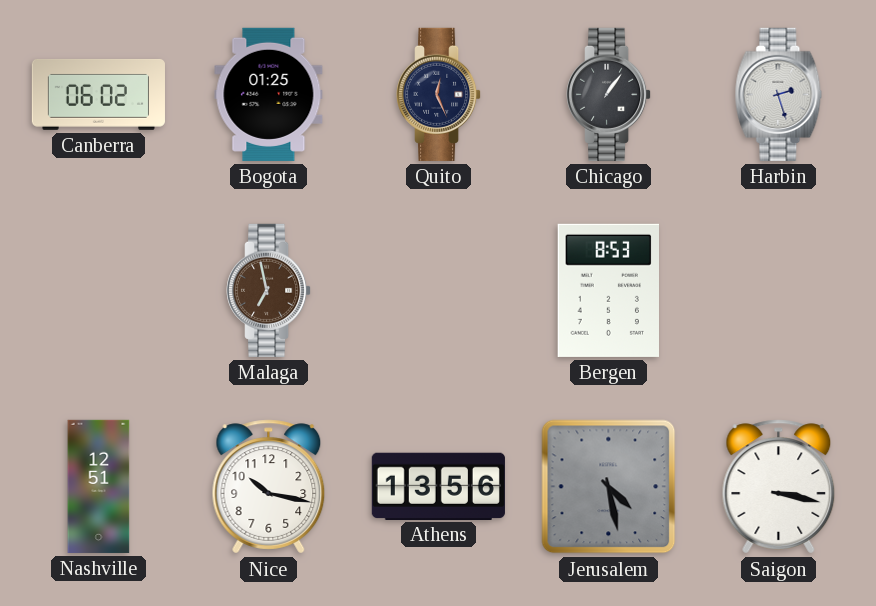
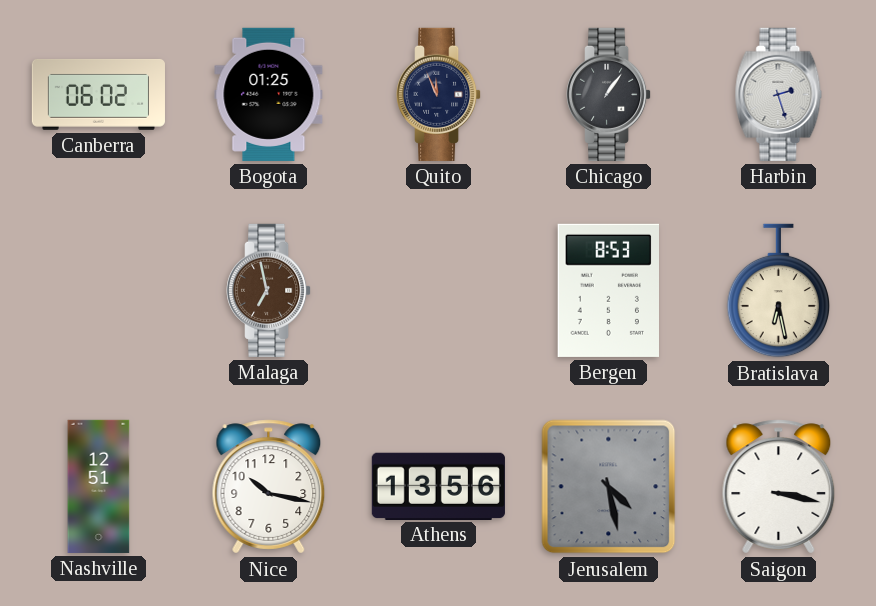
Quito: 12:26 -> 11:56
Bratislava: none -> 6:28
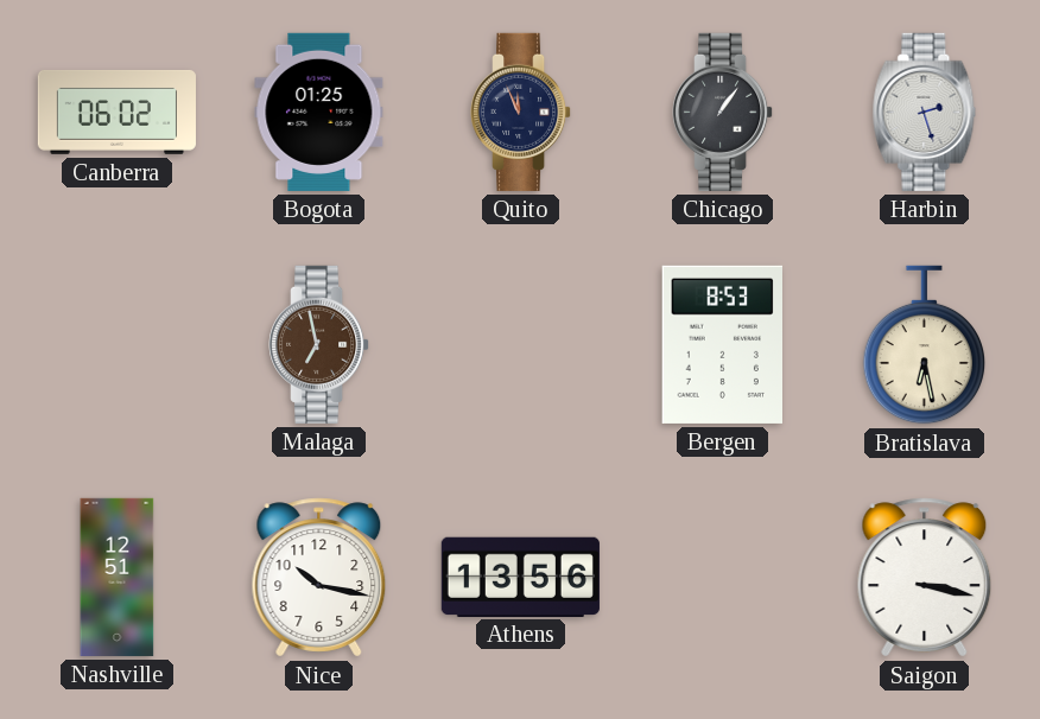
Jerusalem: 4:28 -> none
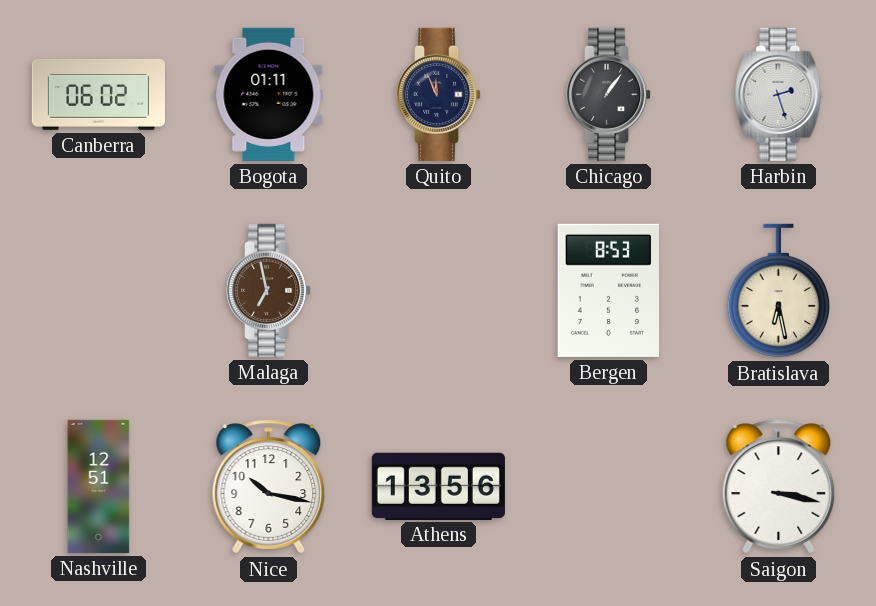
Bogota: 01:25 -> 01:11
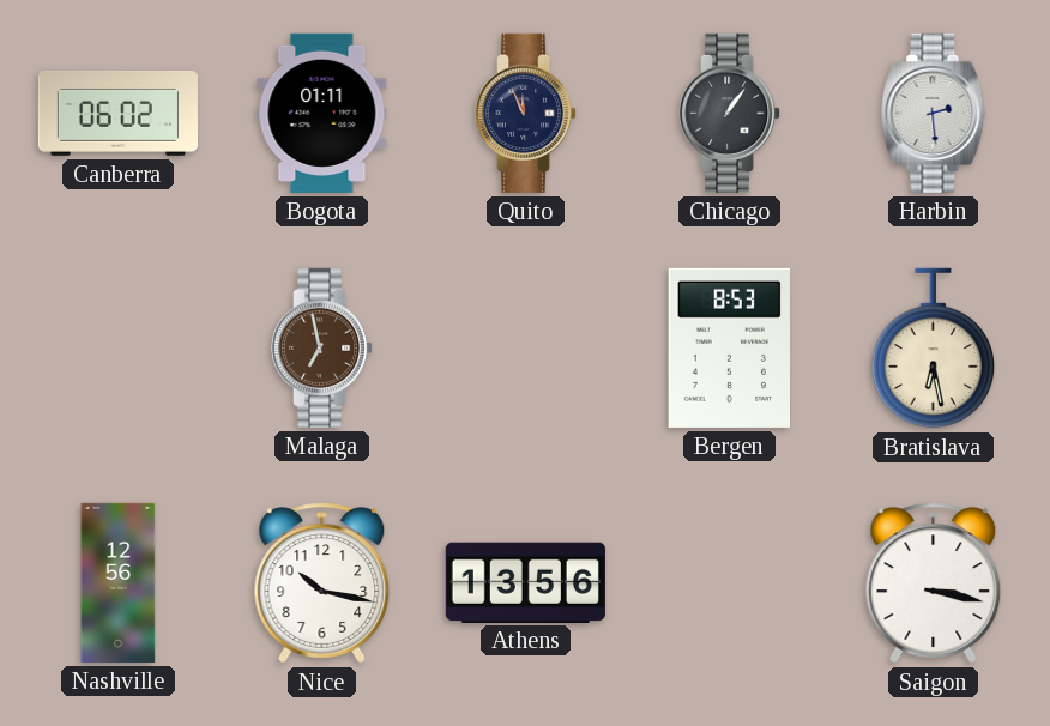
Harbin: 2:27 -> 2:29
Nashville: 12:51 -> 12:56
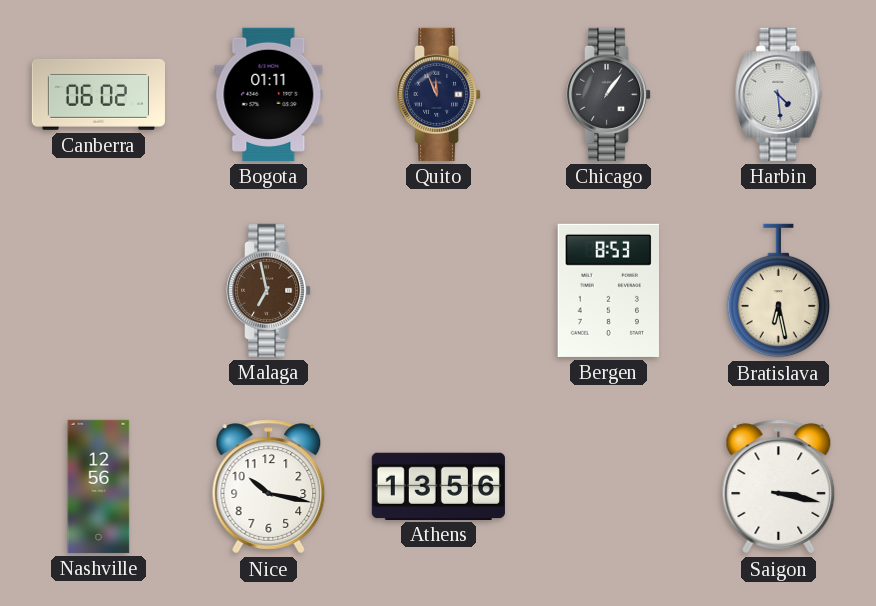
Harbin: 2:29 -> 4:29
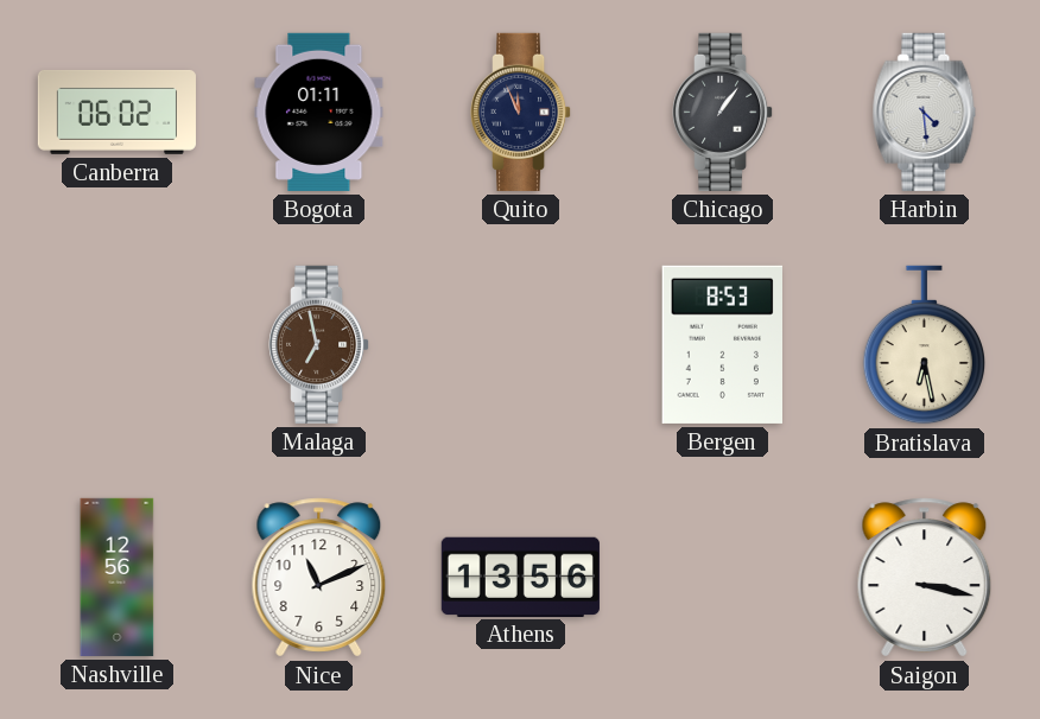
Nice: 10:17 -> 11:11
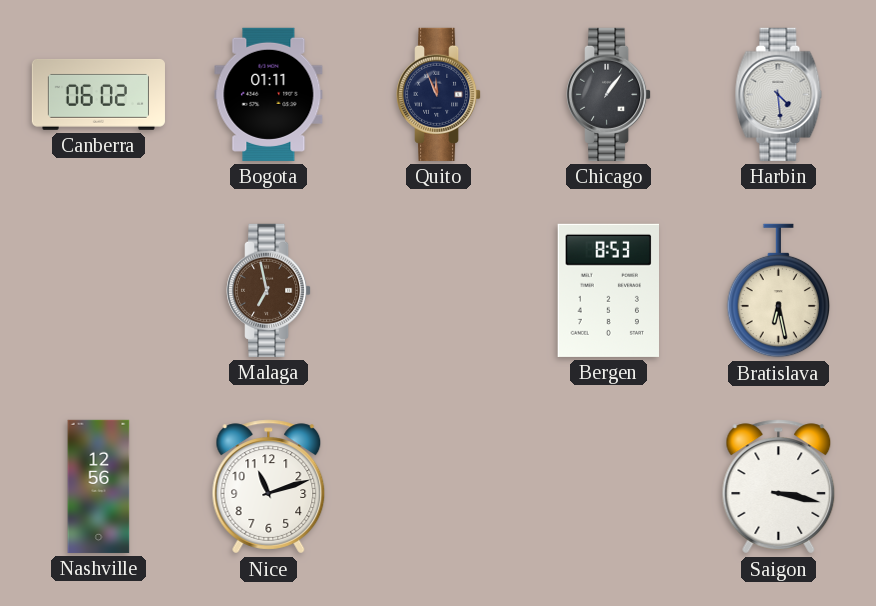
Nice: 11:11 -> 11:12
Athens: 13:56 -> none
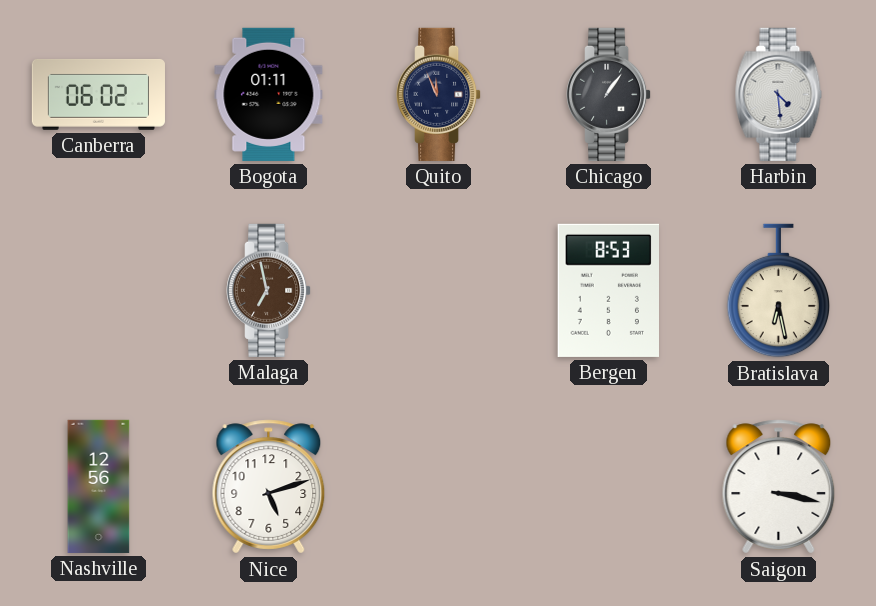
Nice: 11:12 -> 5:12
